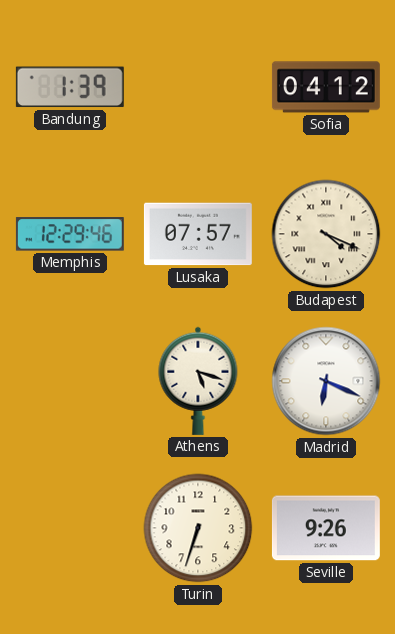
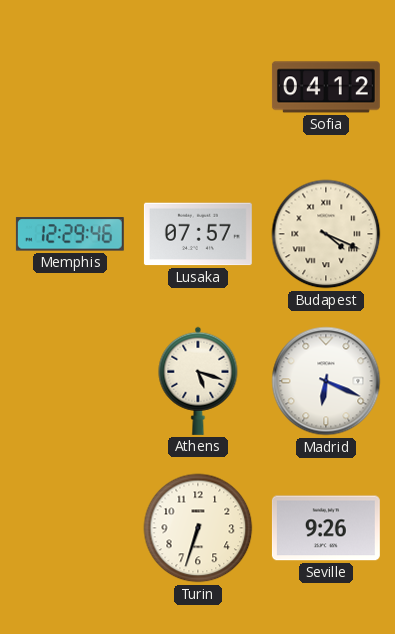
Bandung: 1:39 -> none
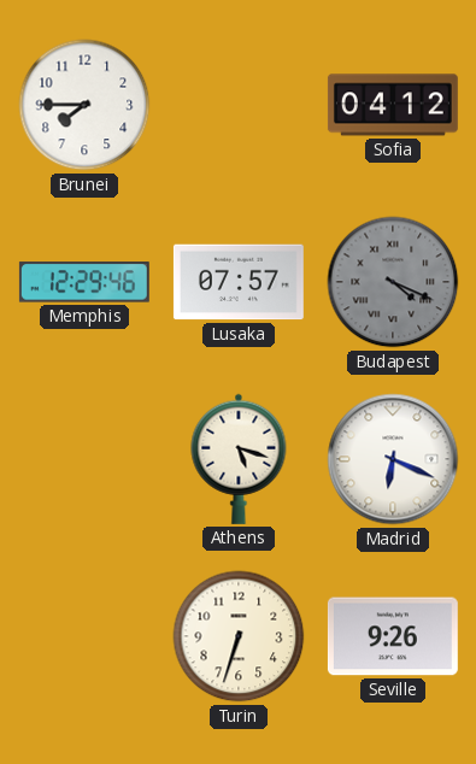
Brunei: none -> 7:45
Budapest dial: cream -> grey
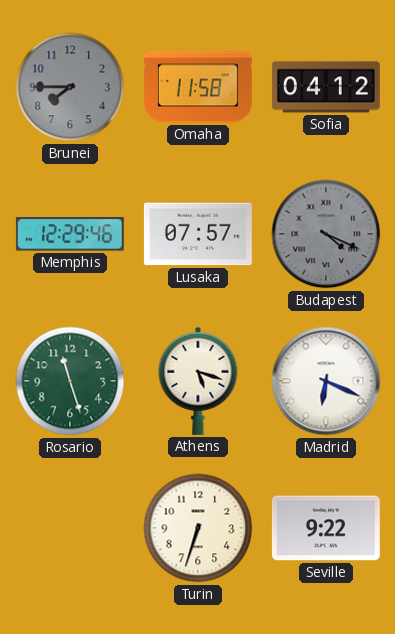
Brunei dial: white -> grey
Omaha: none -> 11:58
Rosario: none -> 11:27
Seville: 9:26 -> 9:22
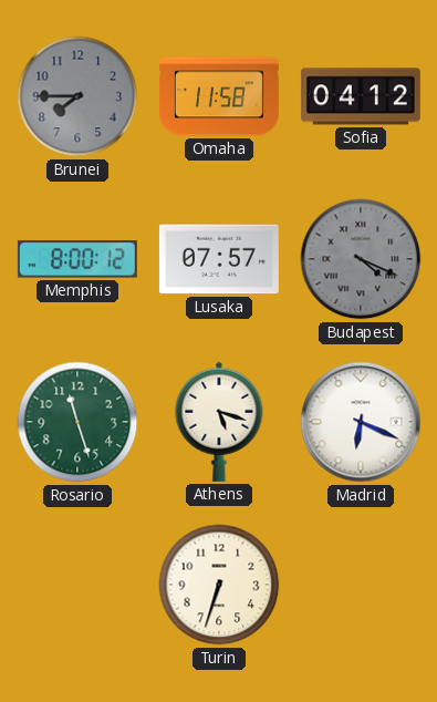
Memphis: 12:29 -> 8:00
Seville: 9:22 -> none
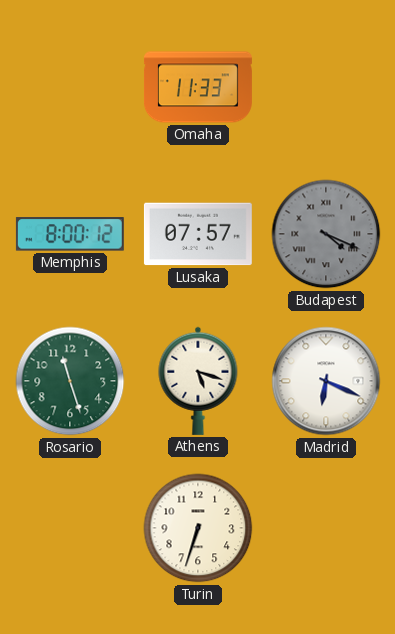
Brunei: 7:45 -> none
Omaha: 11:58 -> 11:33
Sofia: 04:12 -> none
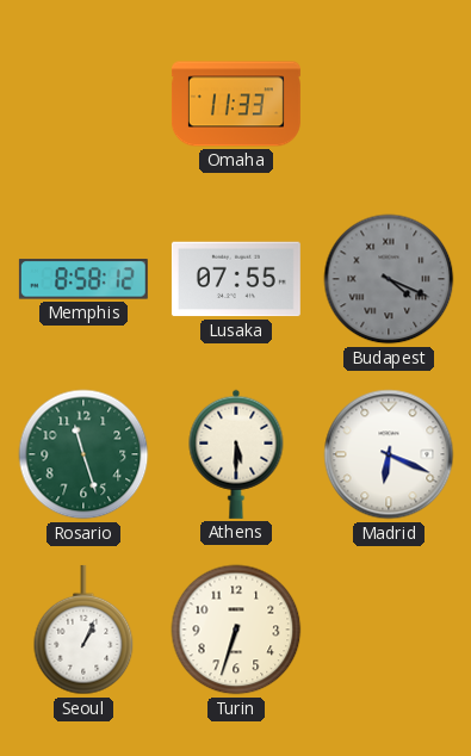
Memphis: 8:00 -> 8:58
Lusaka: 07:57 -> 07:55
Athens: 5:18 -> 5:30
Seoul: none -> 1:04
